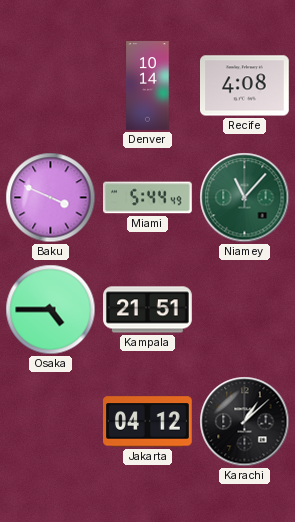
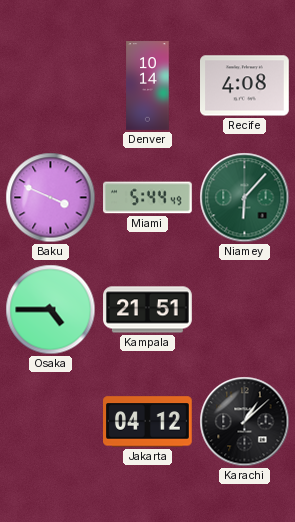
Niamey: 11:07 -> 6:07
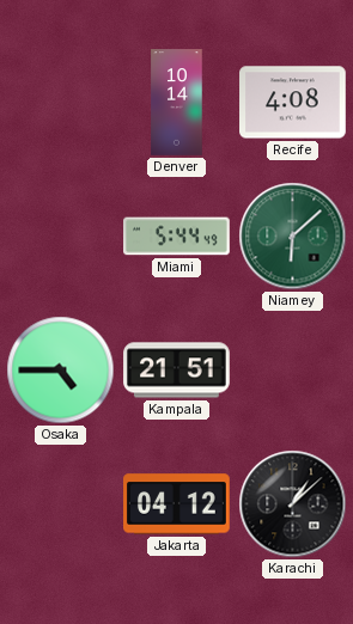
Baku: 3:49 -> none
Niamey: 6:07 -> 6:08
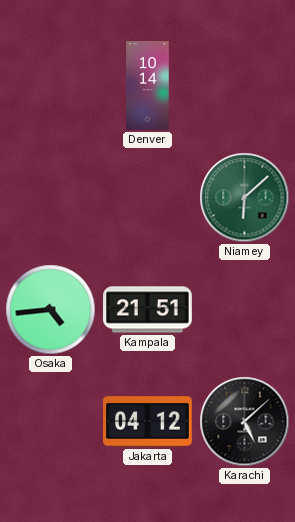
Recife: 4:08 -> none
Miami: 5:44 -> none
Osaka: 4:45 -> 4:44
Karachi: 1:08 -> 5:08
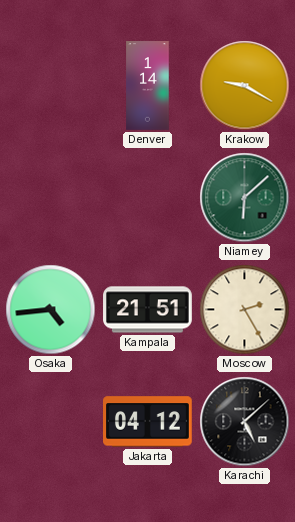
Denver: 10:14 -> 1:14
Krakow: none -> 9:20
Moscow: none -> 2:25
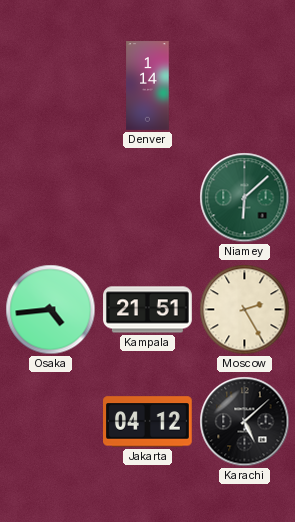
Krakow: 9:20 -> none
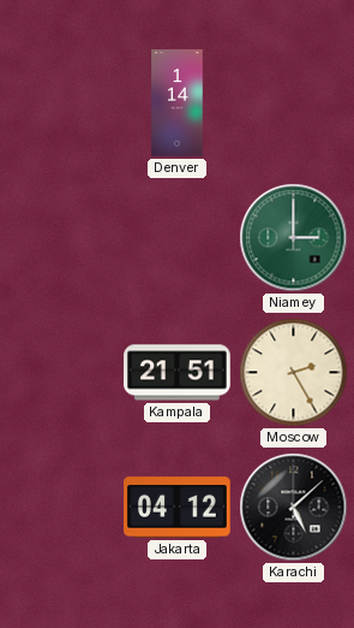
Niamey: 6:08 -> 3:00
Osaka: 4:44 -> none
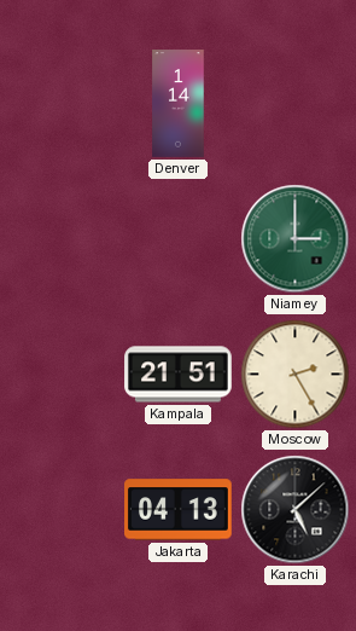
Jakarta: 04:12 -> 04:13
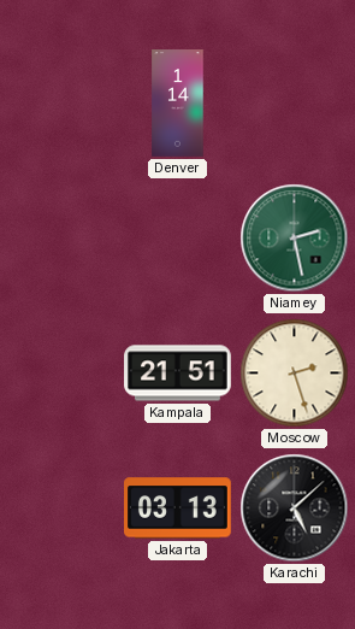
Niamey: 3:00 -> 2:28
Moscow: 2:25 -> 2:27
Jakarta: 04:13 -> 03:13
